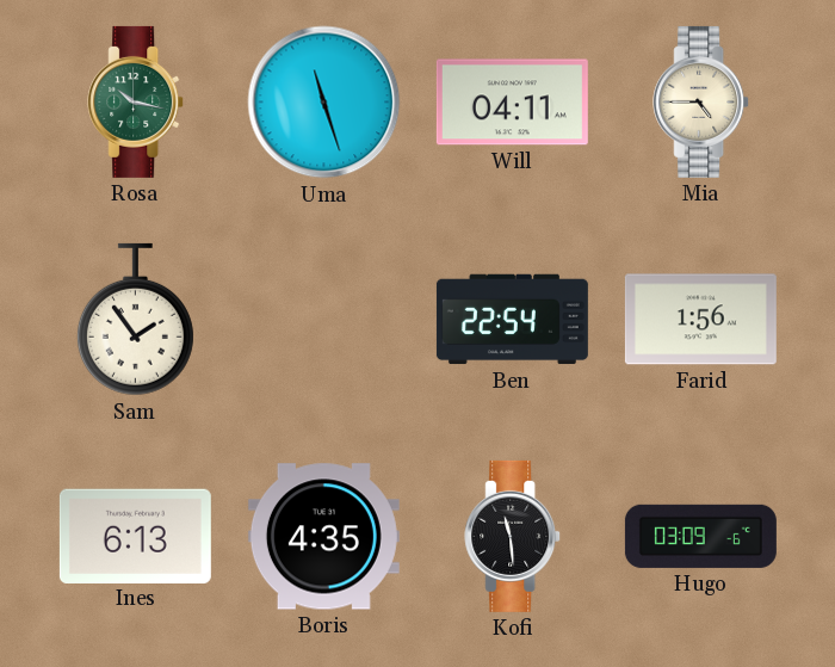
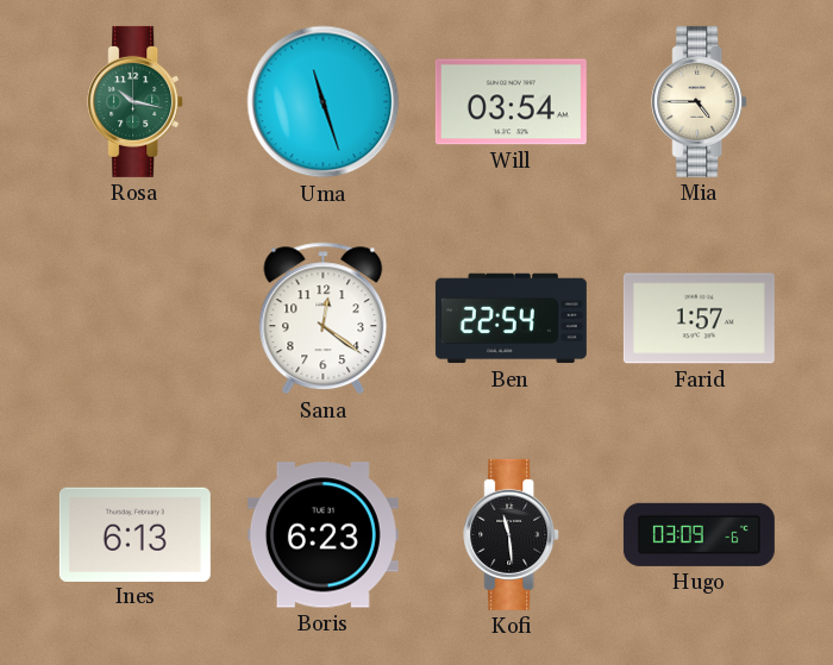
Will: 04:11 -> 03:54
Sam: 1:54 -> none
Sana: none -> 12:21
Farid: 1:56 -> 1:57
Boris: 4:35 -> 6:23
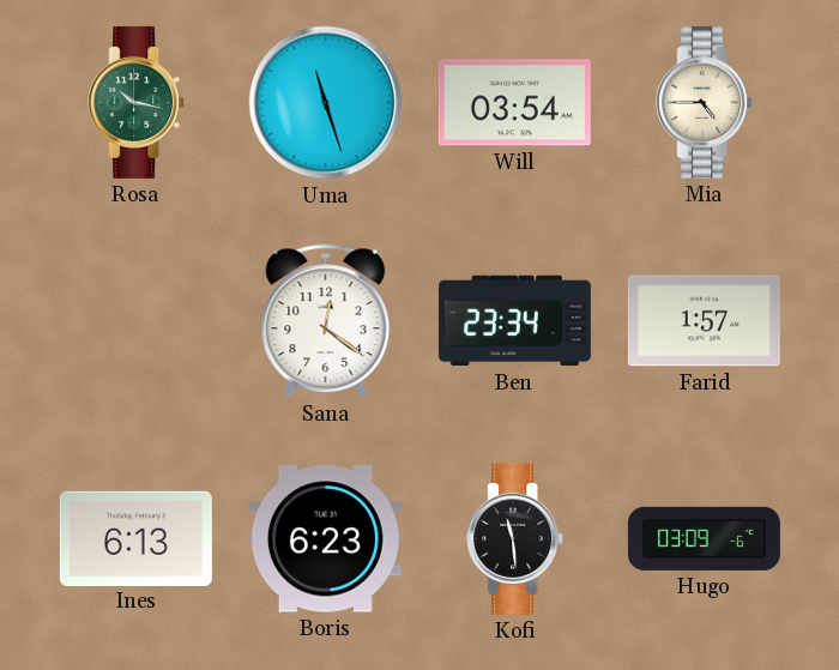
Ben: 22:54 -> 23:34
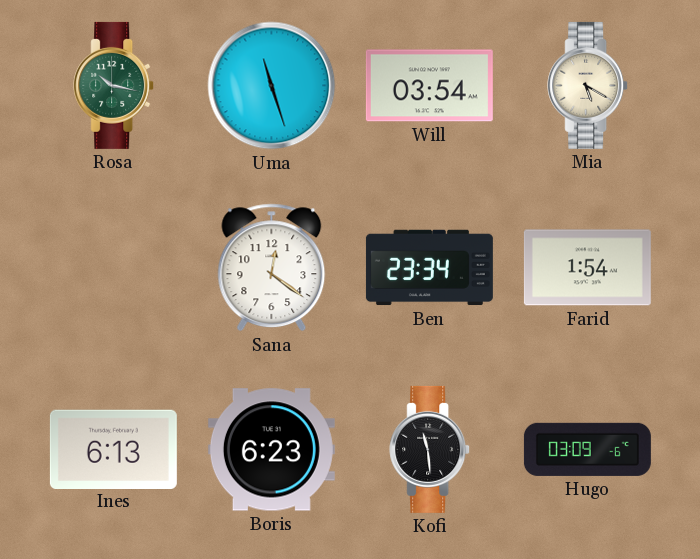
Mia: 4:45 -> 5:20
Farid: 1:57 -> 1:54
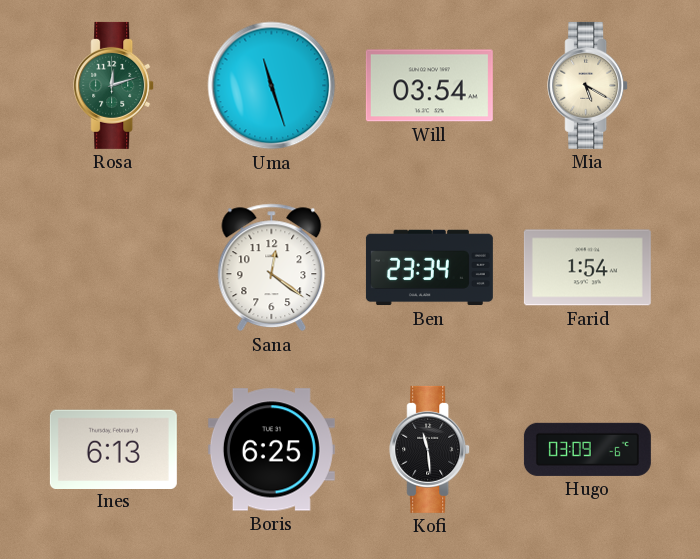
Rosa: 10:17 -> 12:12
Boris: 6:23 -> 6:25
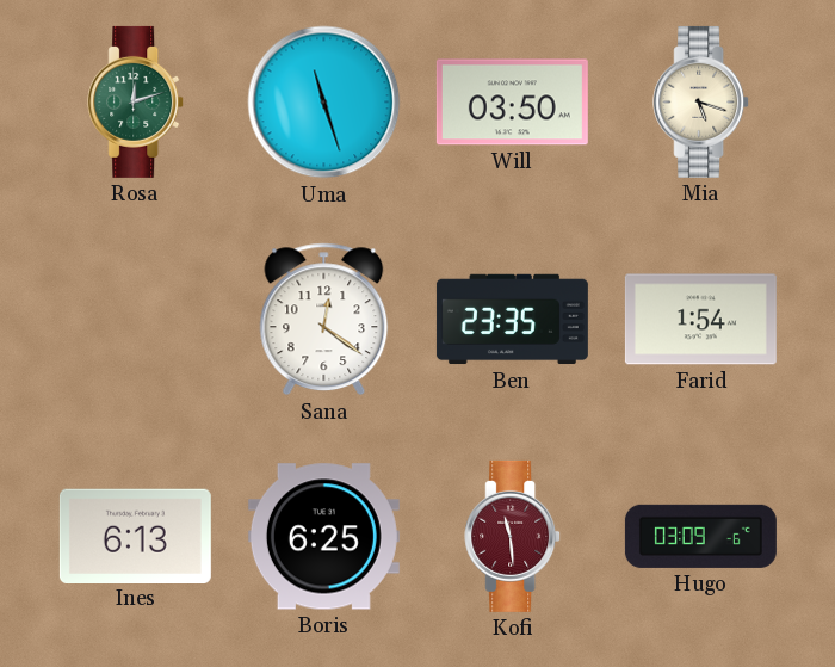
Will: 03:54 -> 03:50
Mia: 5:20 -> 5:18
Ben: 23:34 -> 23:35
Kofi dial: black -> burgundy
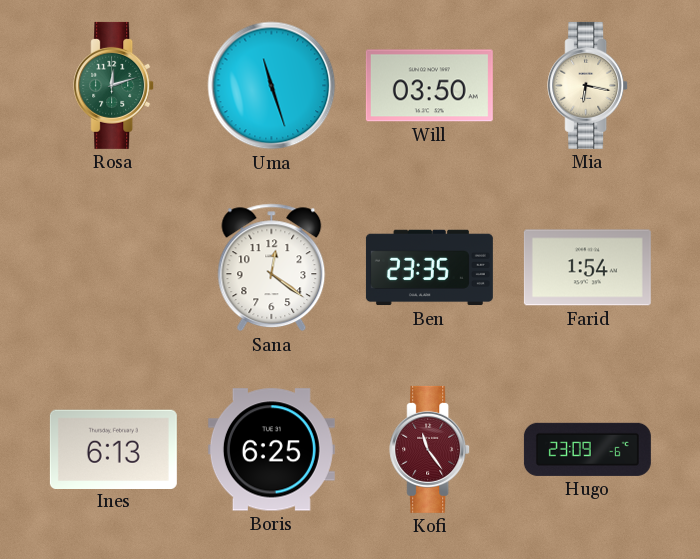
Mia: 5:18 -> 6:17
Kofi: 11:29 -> 11:24
Hugo: 03:09 -> 23:09
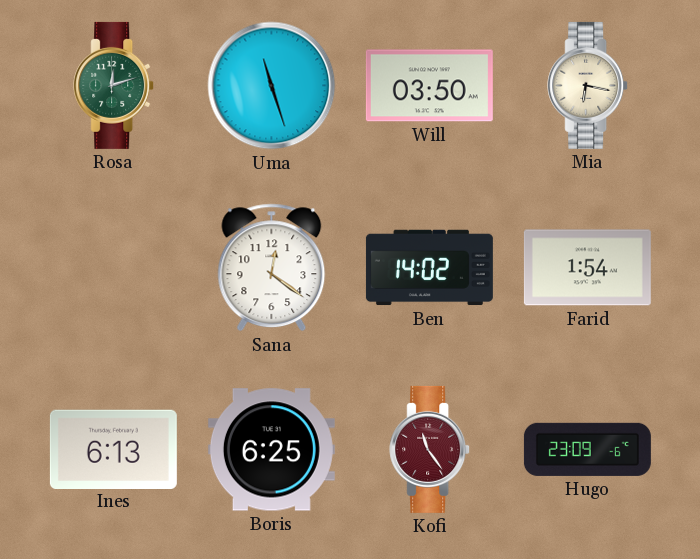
Ben: 23:35 -> 14:02
